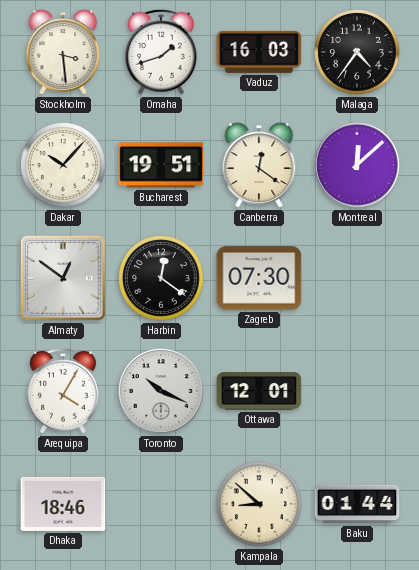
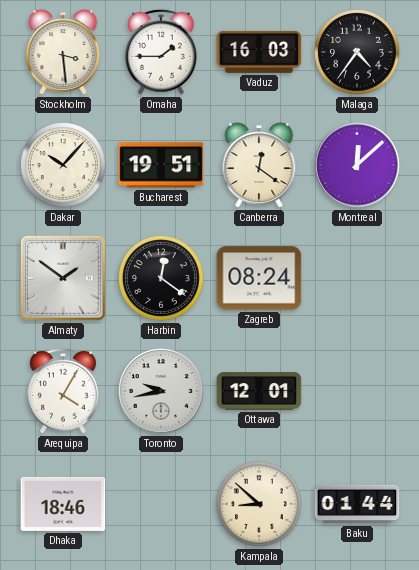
Omaha: 1:42 -> 1:45
Almaty: 12:51 -> 1:51
Zagreb: 07:30 -> 08:24
Toronto: 10:19 -> 9:43
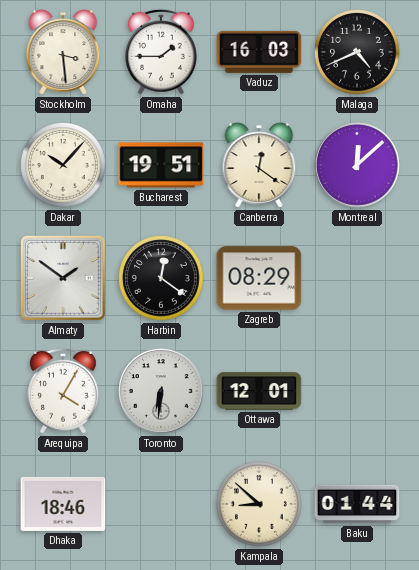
Malaga: 4:36 -> 4:41
Zagreb: 08:24 -> 08:29
Toronto: 9:43 -> 6:31
